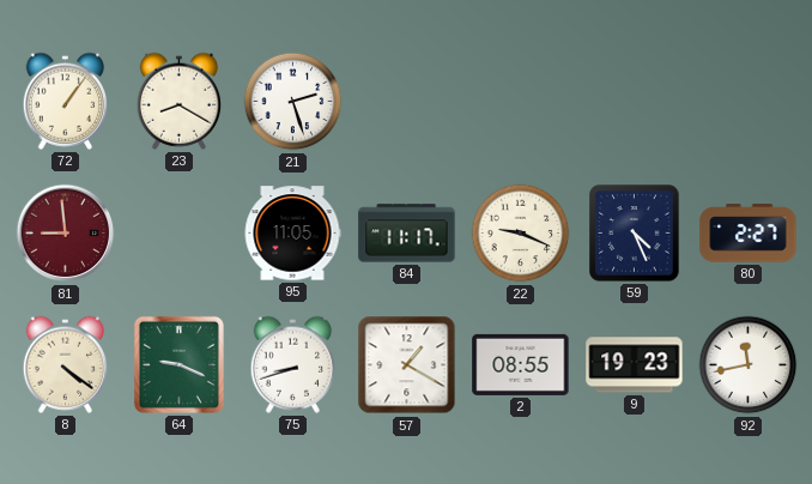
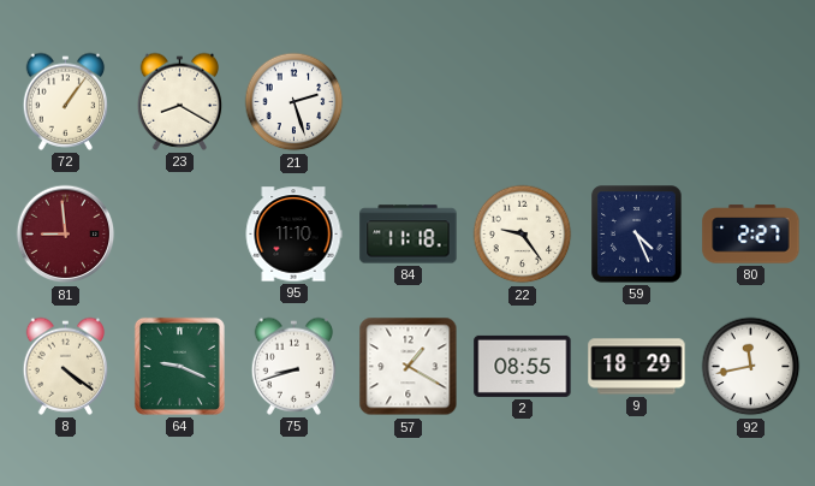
95: 11:05 -> 11:10
84: 11:17 -> 11:18
22: 9:19 -> 9:24
9: 19:23 -> 18:29
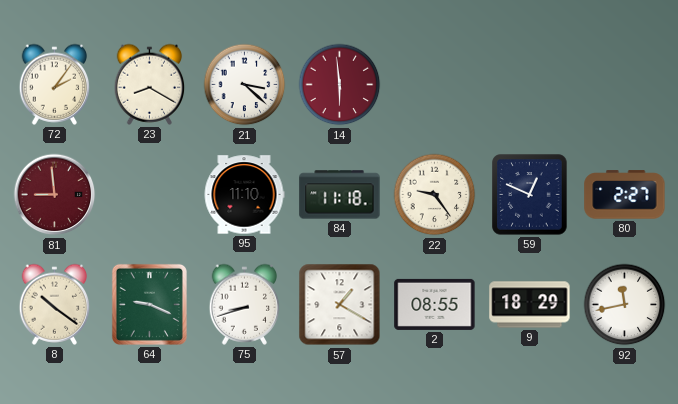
72: 1:06 -> 2:06
21: 2:27 -> 3:22
14: none -> 5:59
59: 4:26 -> 12:49
8: 4:21 -> 10:21
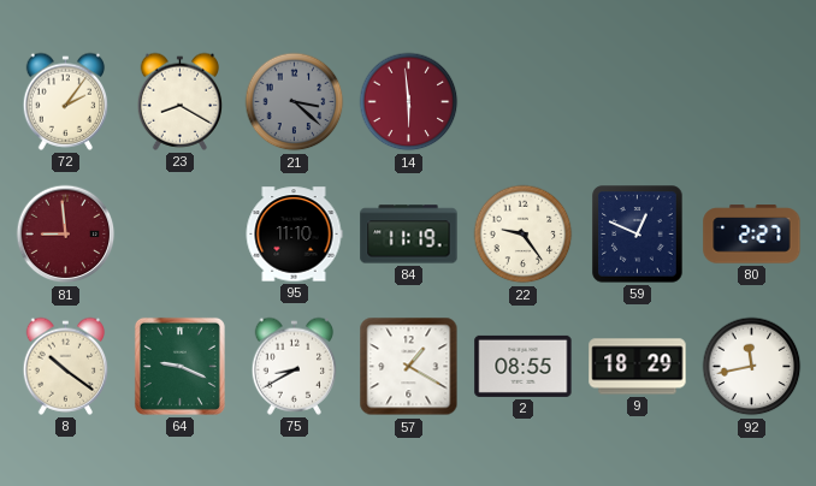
21 dial: white -> grey
84: 11:18 -> 11:19
75: 8:42 -> 8:40
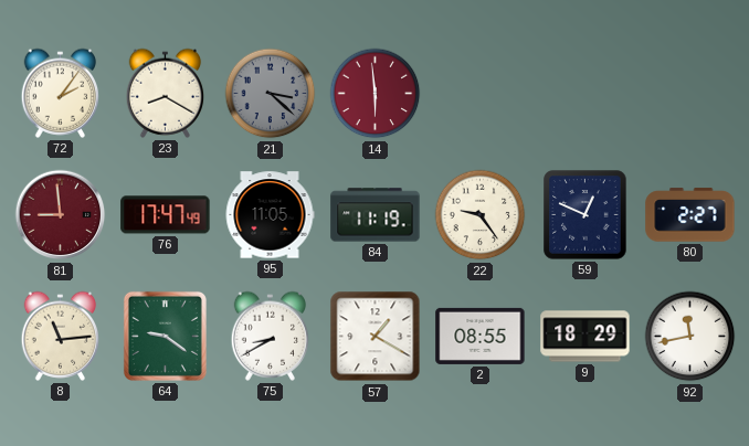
76: none -> 17:47
95: 11:10 -> 11:05
8: 10:21 -> 11:14
64: 9:19 -> 9:21
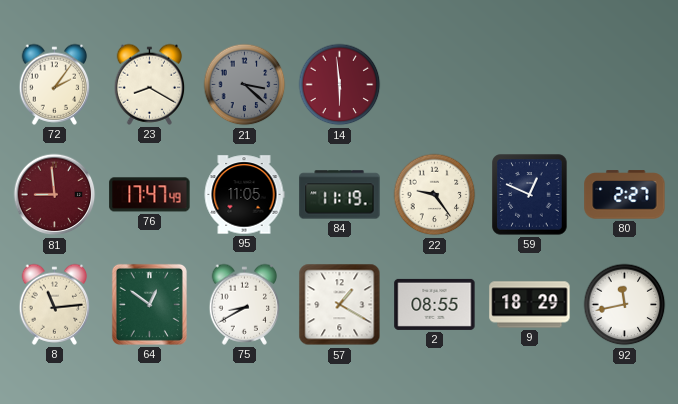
64: 9:21 -> 12:51
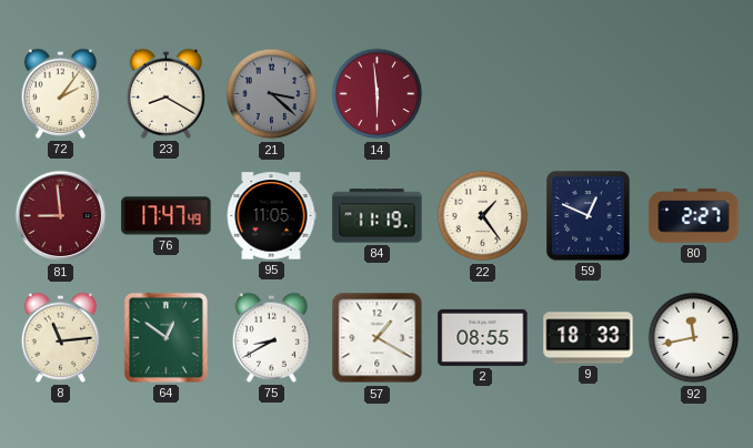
22: 9:24 -> 1:24
9: 18:29 -> 18:33
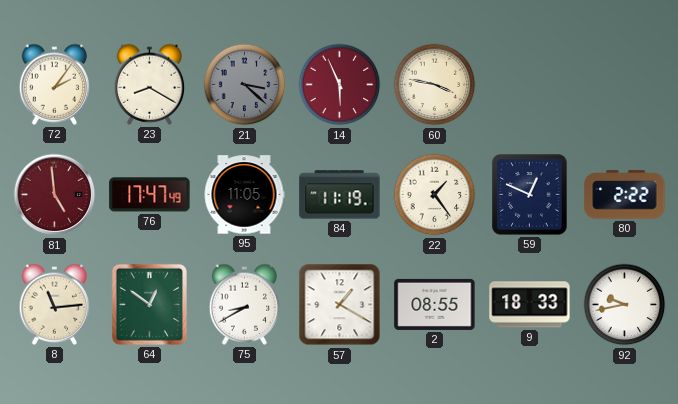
14: 5:59 -> 5:56
60: none -> 3:47
81: 8:59 -> 4:59
80: 2:27 -> 2:22
92: 11:43 -> 9:43
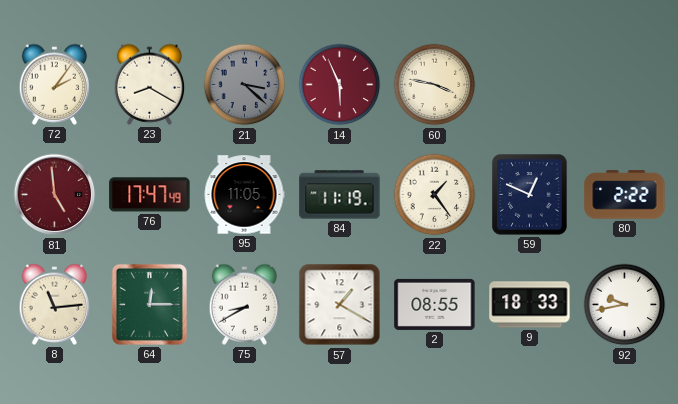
64: 12:51 -> 12:15
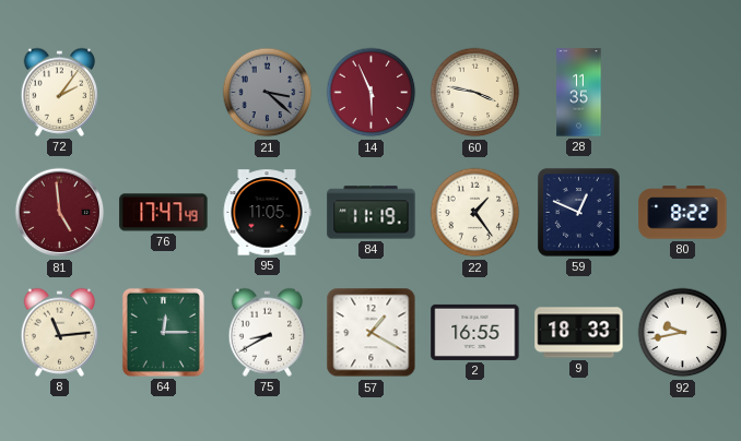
23: 8:20 -> none
28: none -> 11:35
80: 2:22 -> 8:22
2: 08:55 -> 16:55
